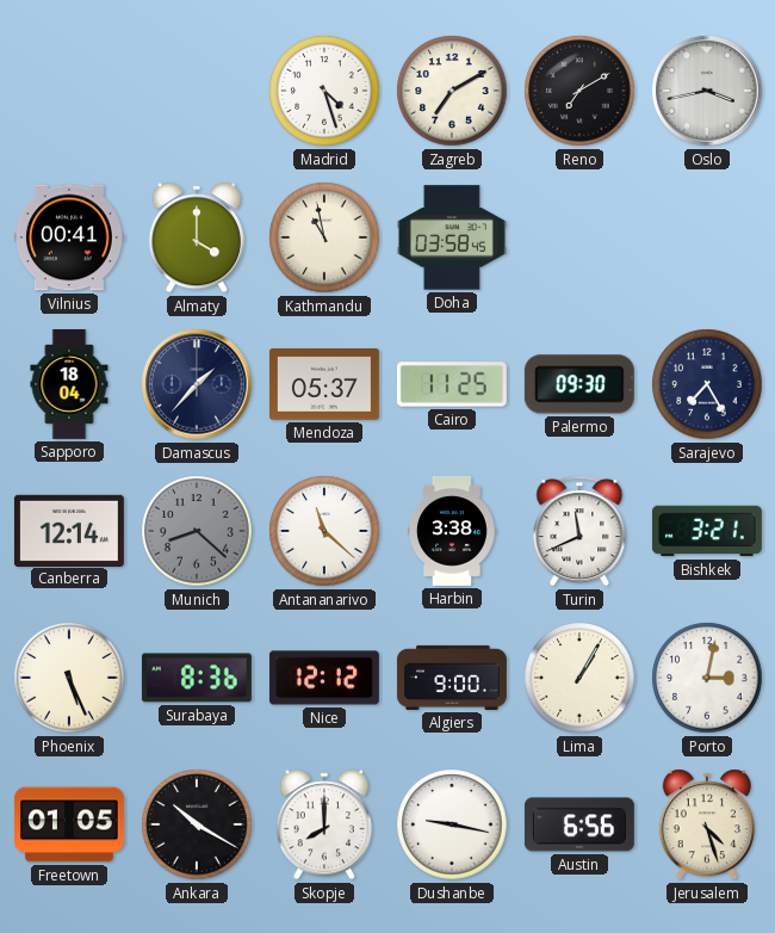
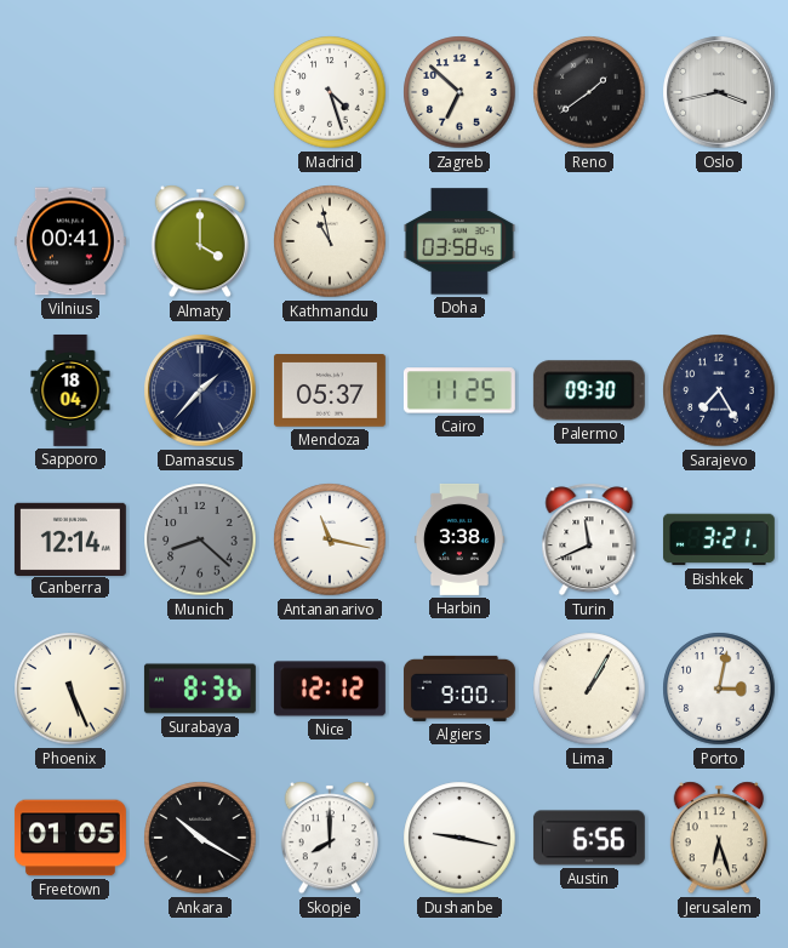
Zagreb: 7:10 -> 6:52
Reno: 7:10 -> 1:39
Antananarivo: 11:22 -> 11:17
Jerusalem: 4:27 -> 6:27
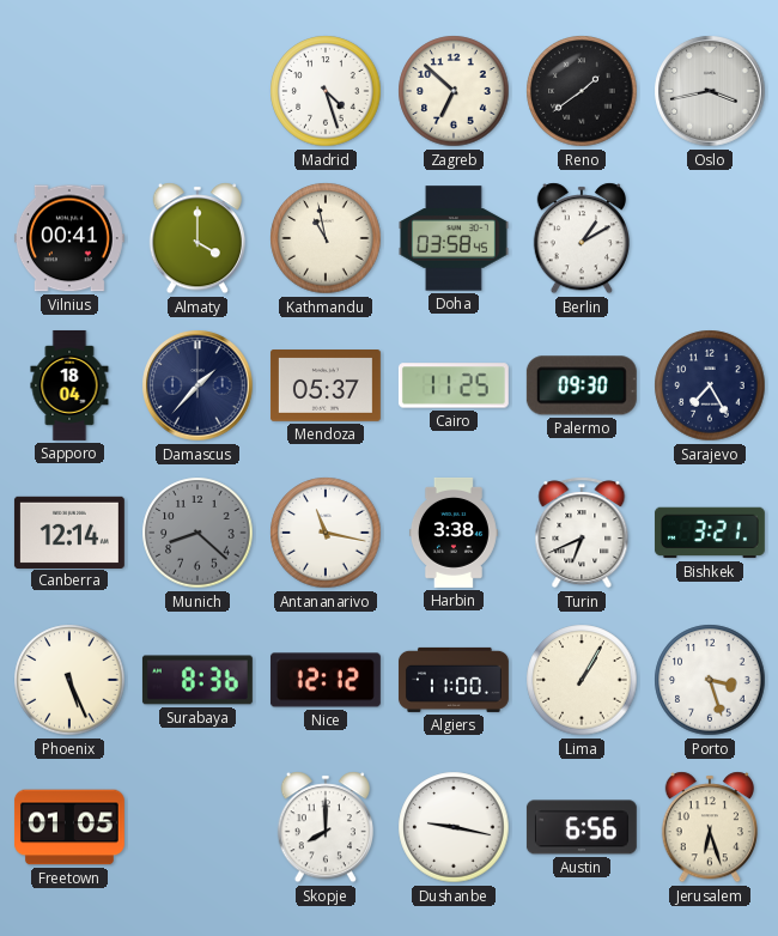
Berlin: none -> 1:10
Turin: 11:41 -> 6:41
Algiers: 9:00 -> 11:00
Porto: 3:02 -> 3:27
Ankara: 10:20 -> none
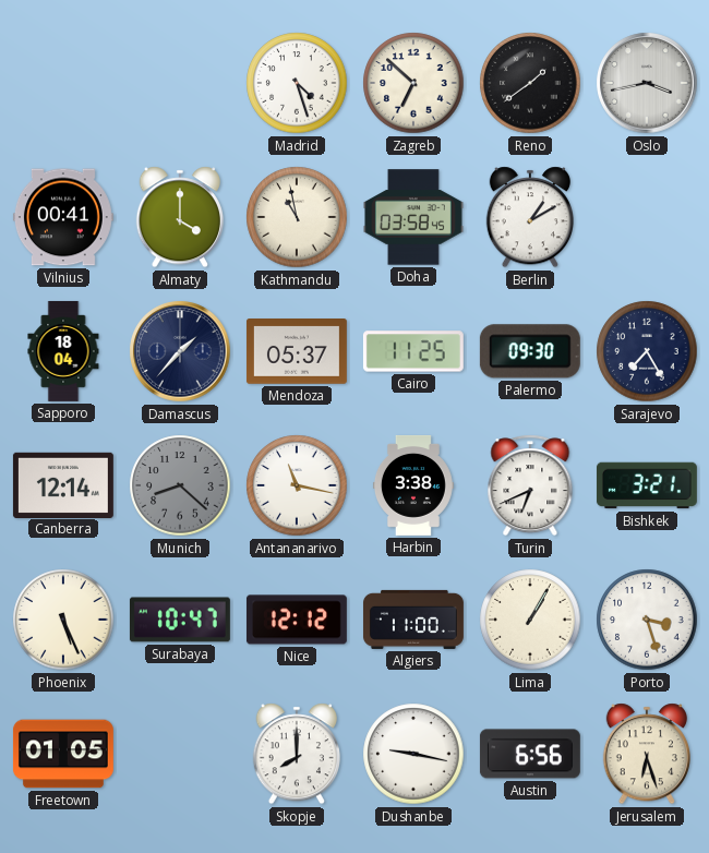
Surabaya: 8:36 -> 10:47
